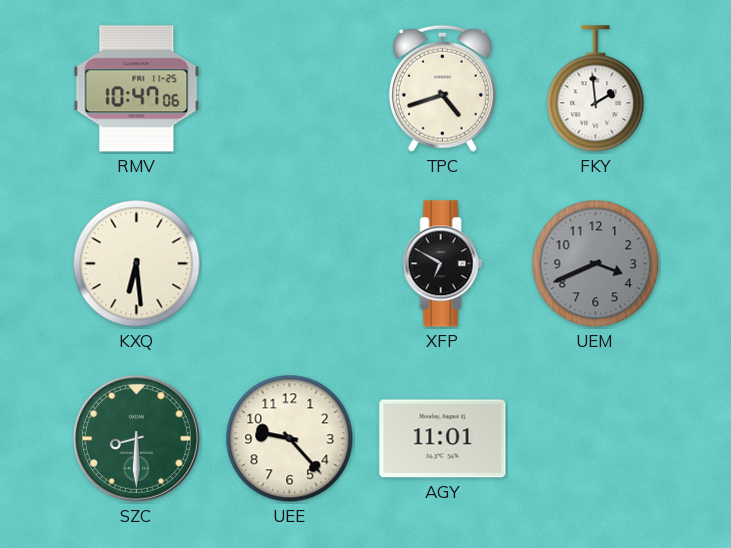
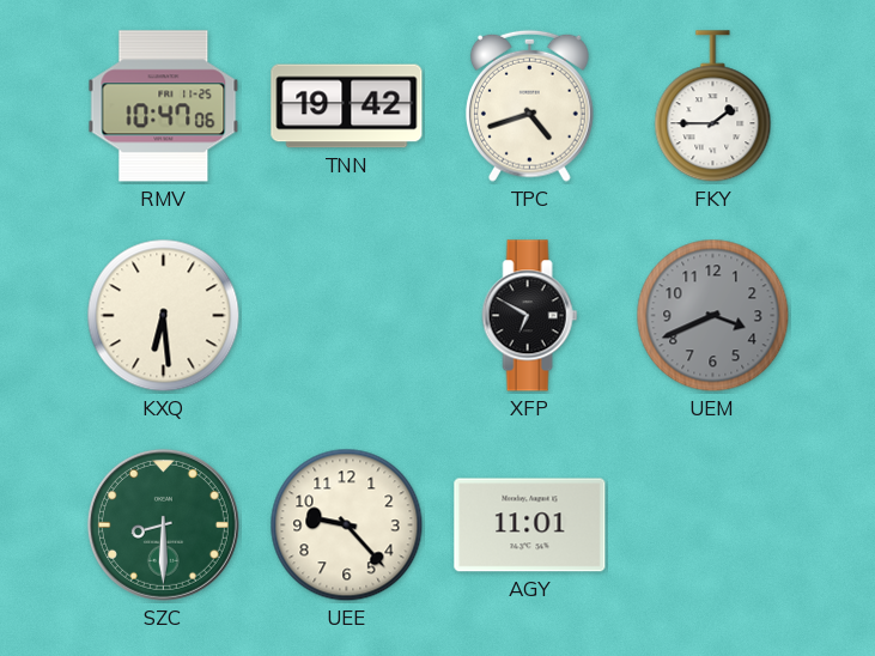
TNN: none -> 19:42
FKY: 1:59 -> 1:45
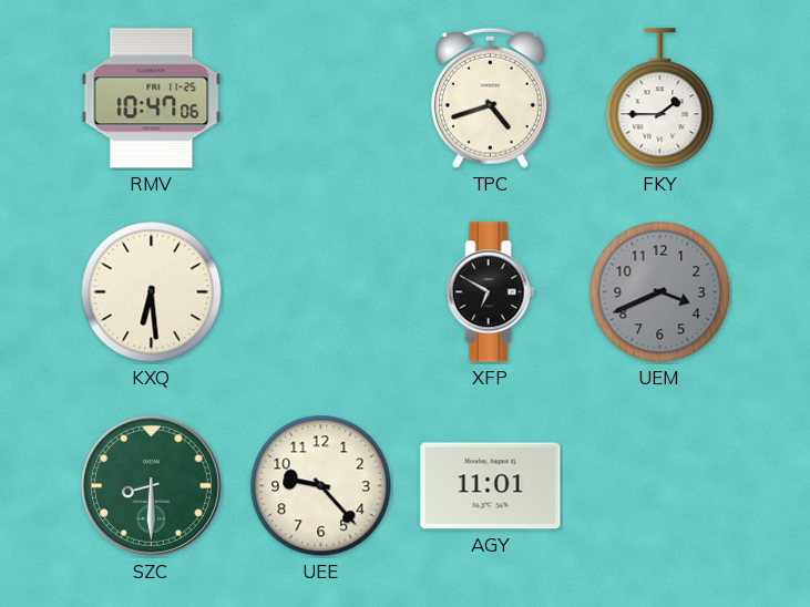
TNN: 19:42 -> none
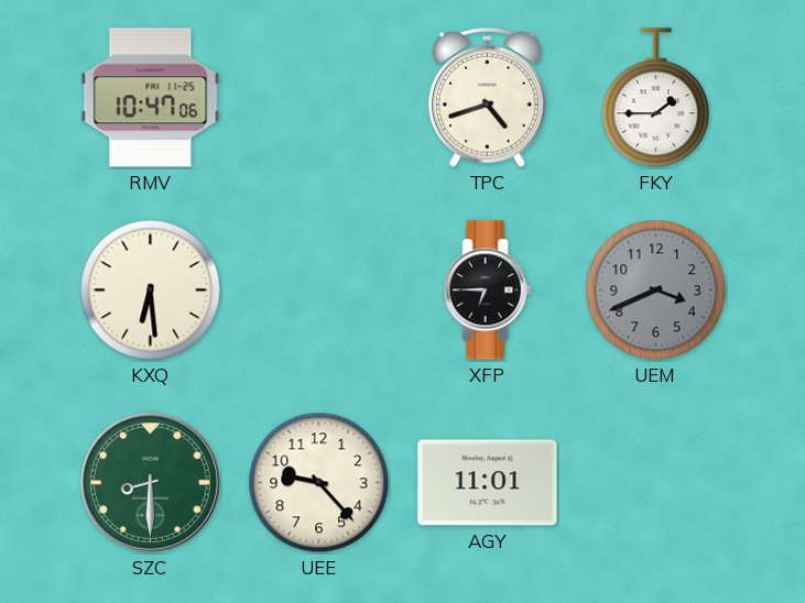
XFP: 6:50 -> 6:45
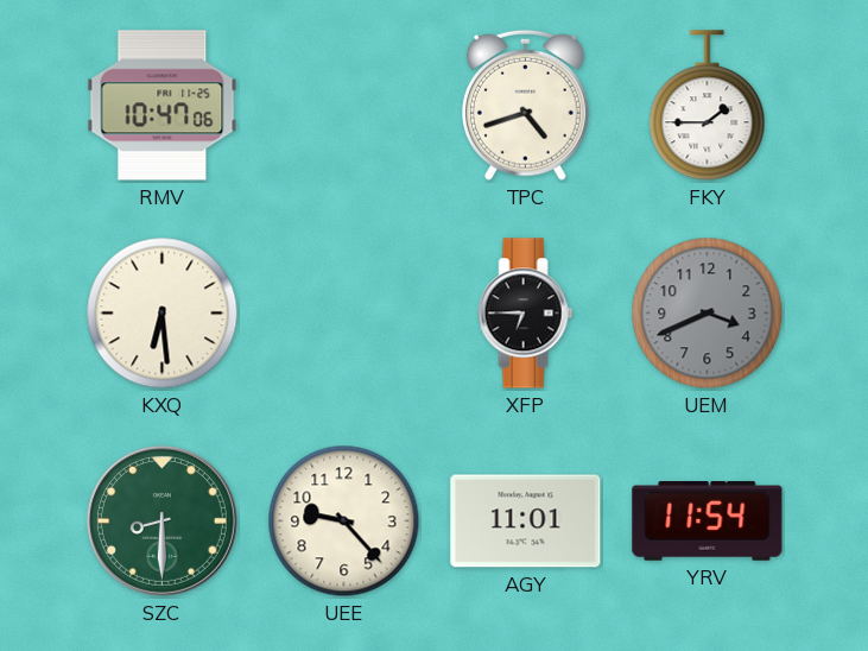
YRV: none -> 11:54
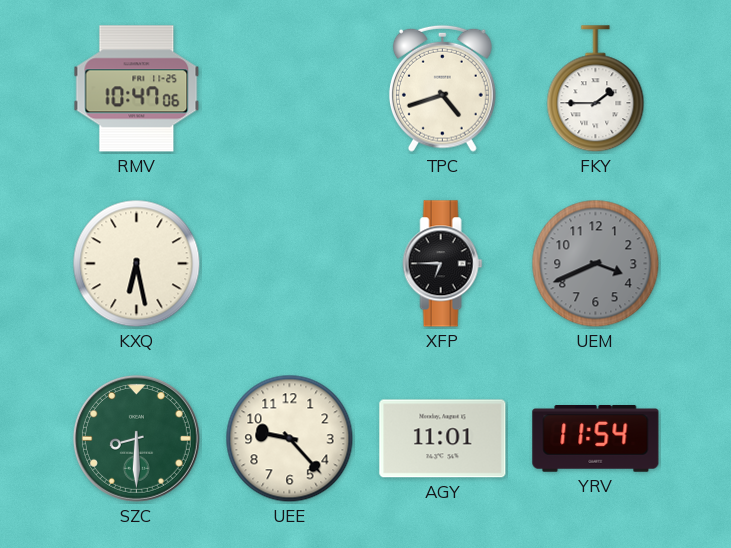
KXQ: 6:29 -> 6:28
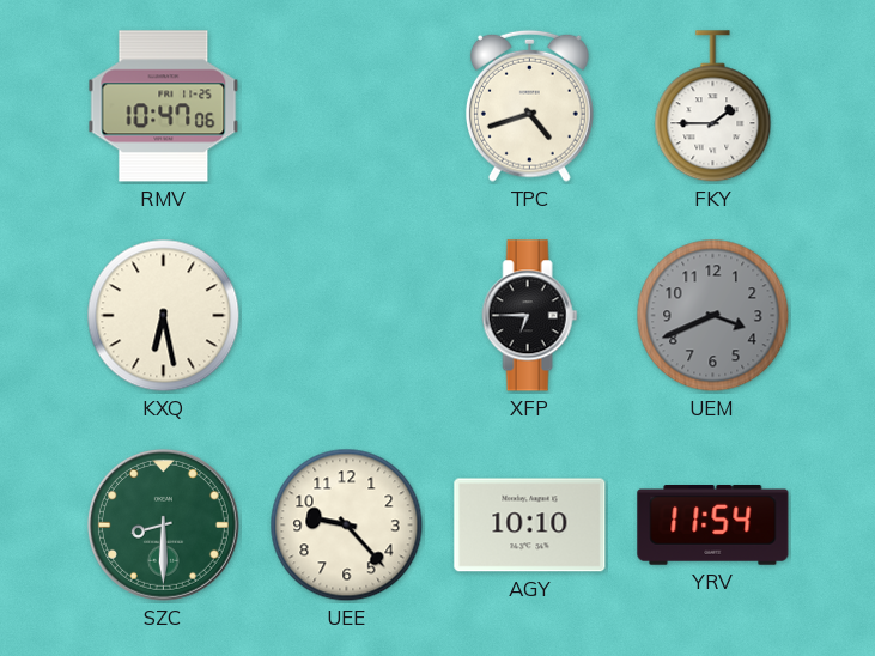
AGY: 11:01 -> 10:10
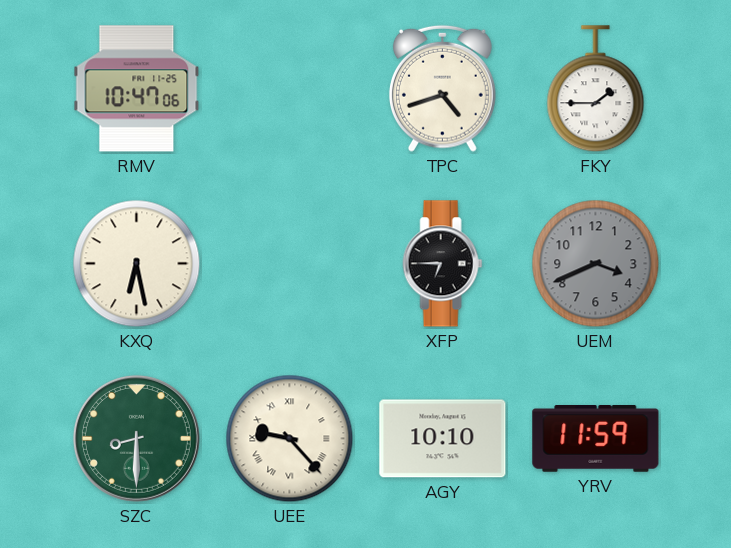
UEE numerals: Arabic -> Roman
YRV: 11:54 -> 11:59
